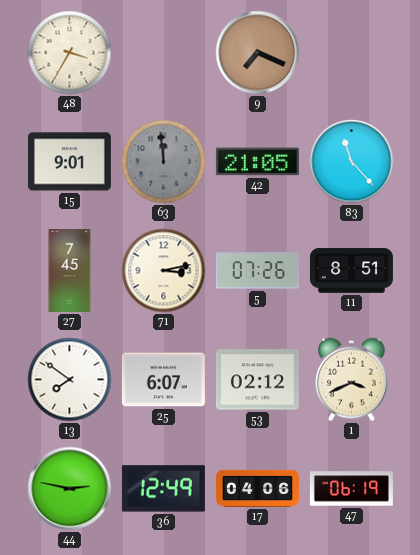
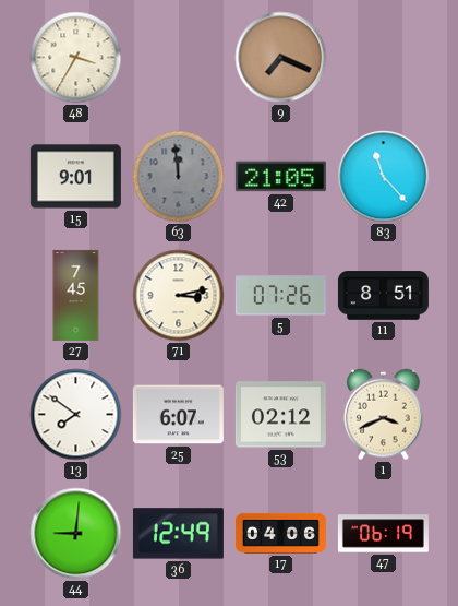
44: 2:47 -> 9:01
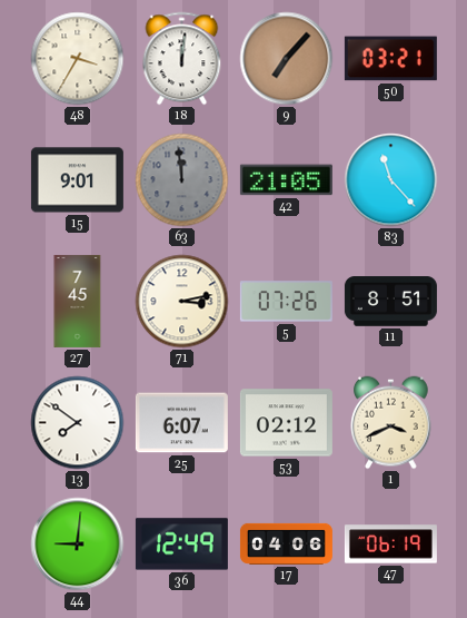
18: none -> 12:01
9: 7:19 -> 7:07
50: none -> 03:21
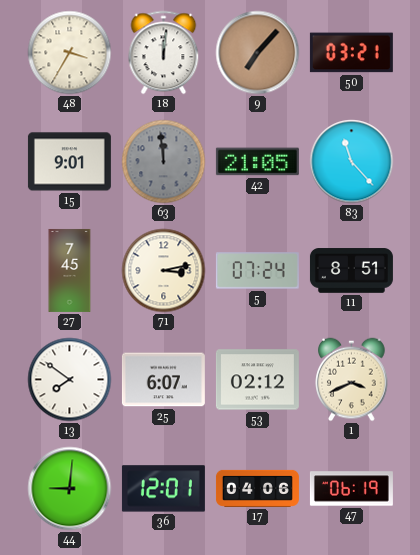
5: 07:26 -> 07:24
36: 12:49 -> 12:01
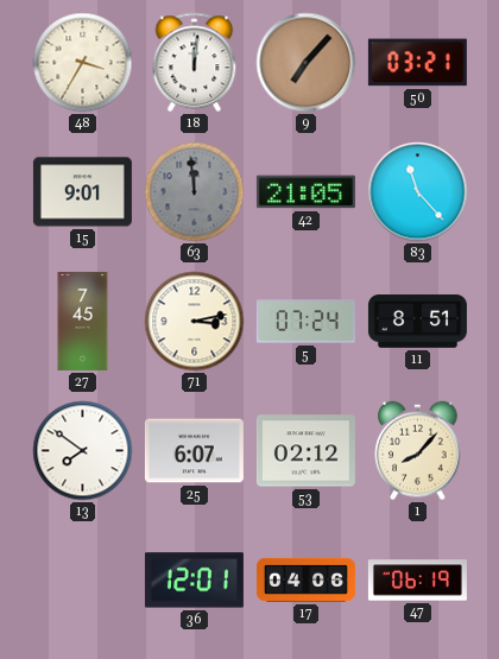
1: 3:41 -> 8:07
44: 9:01 -> none
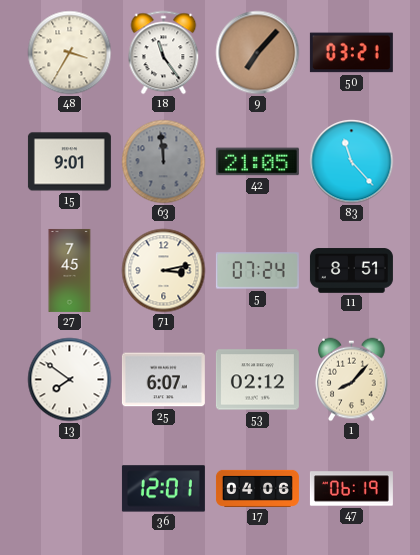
18: 12:01 -> 11:24
